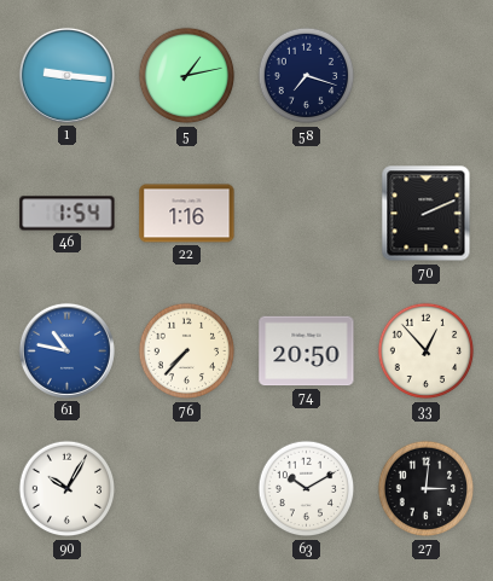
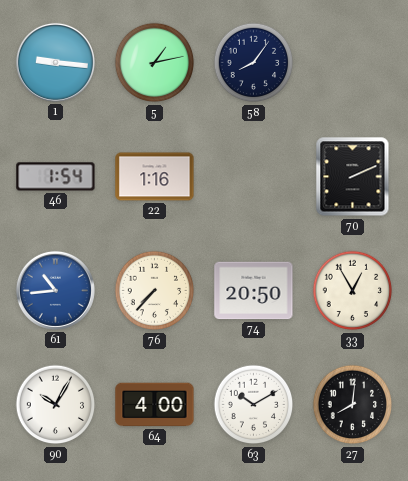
58: 7:18 -> 8:06
61: 10:47 -> 10:44
33: 12:53 -> 12:55
64: none -> 4:00
27: 3:01 -> 8:01
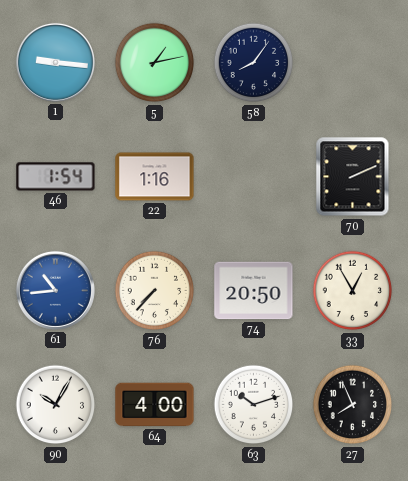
63: 10:10 -> 10:12
27: 8:01 -> 7:56
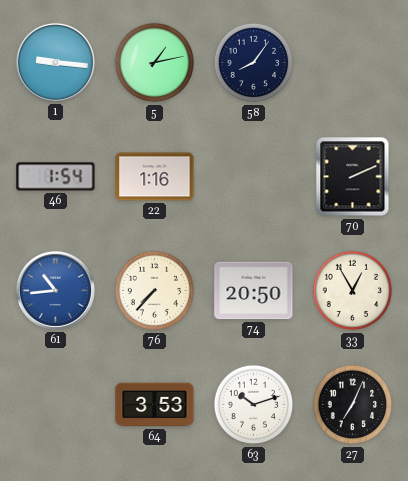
90: 10:05 -> none
64: 4:00 -> 3:53
27: 7:56 -> 7:04
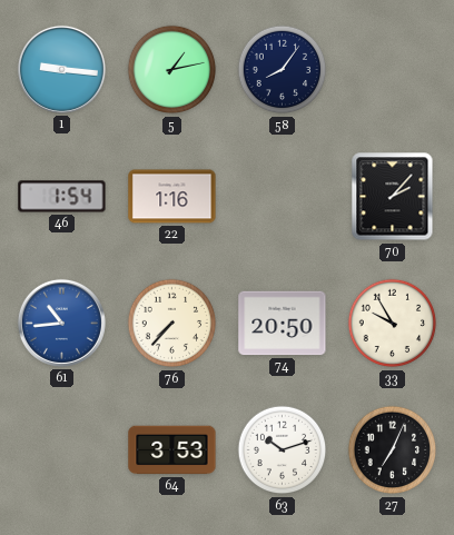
70: 2:11 -> 2:07
33: 12:55 -> 9:55
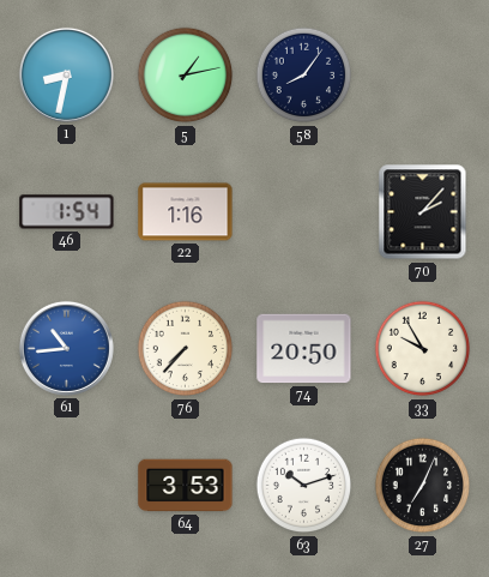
1: 9:16 -> 8:32
